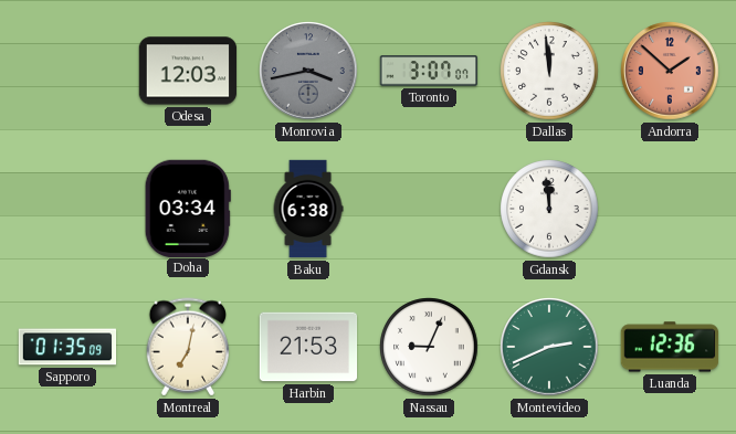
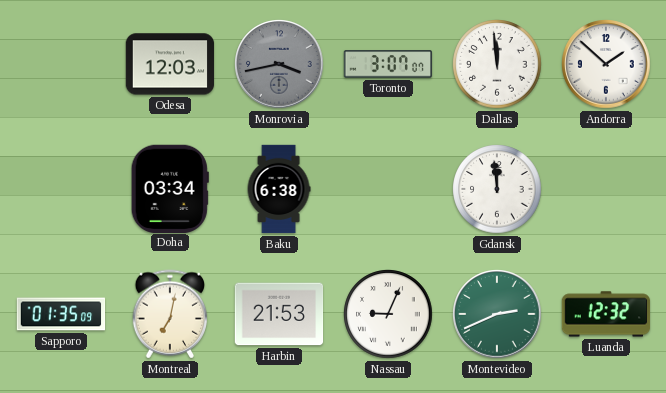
Andorra dial: salmon -> white
Luanda: 12:36 -> 12:32
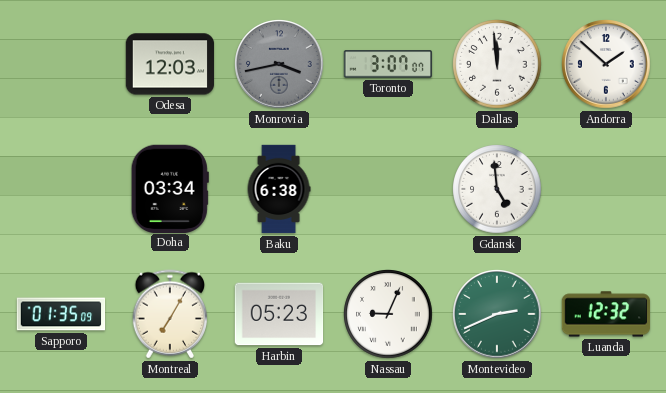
Gdansk: 11:59 -> 4:59
Montreal: 7:02 -> 7:05
Harbin: 21:53 -> 05:23
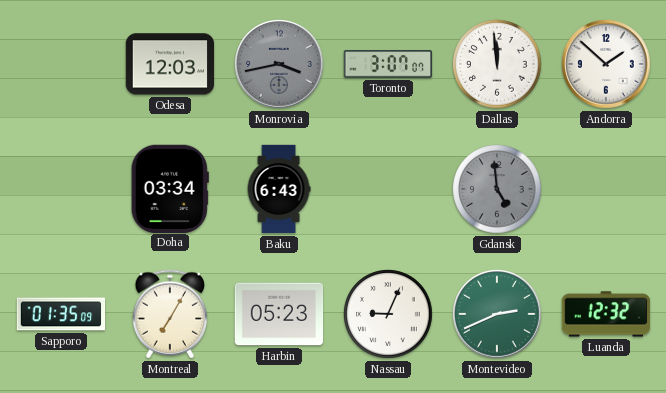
Baku: 6:38 -> 6:43
Gdansk dial: white -> grey
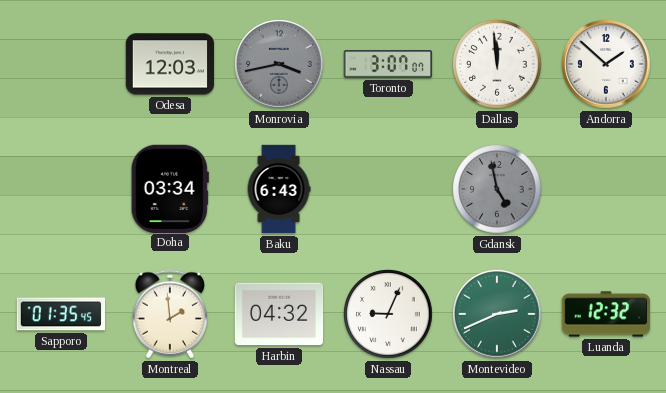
Gdansk: 4:59 -> 4:58
Sapporo: 01:35:09 -> 01:35:45
Montreal: 7:05 -> 1:59
Harbin: 05:23 -> 04:32
